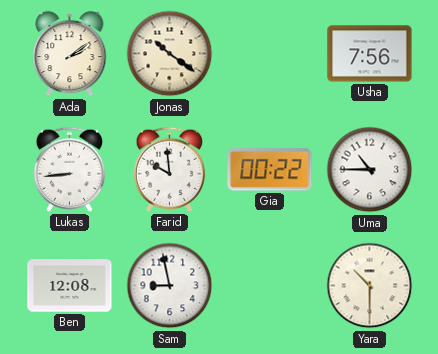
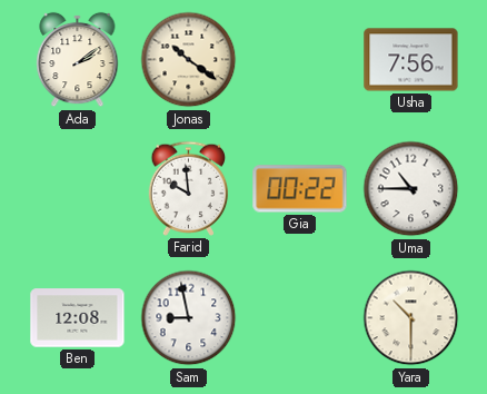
Lukas: 8:44 -> none
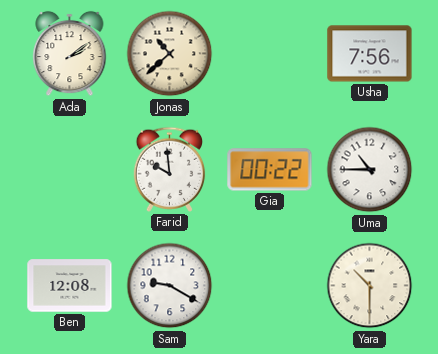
Jonas: 10:21 -> 10:38
Sam: 8:58 -> 9:20
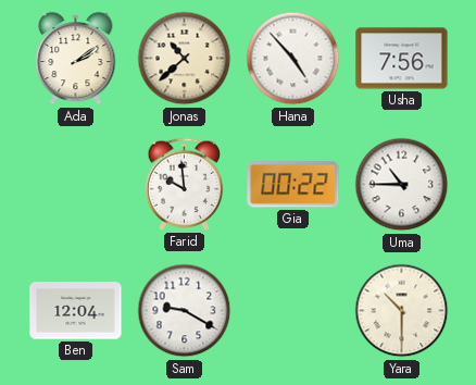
Hana: none -> 4:53
Ben: 12:08 -> 12:04
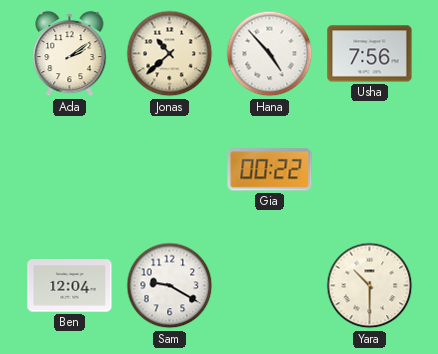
Farid: 9:59 -> none
Uma: 10:45 -> none
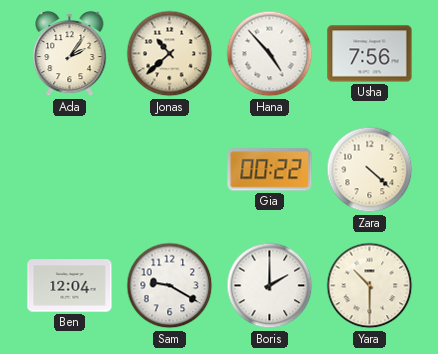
Ada: 2:09 -> 2:06
Zara: none -> 4:22
Boris: none -> 2:00
